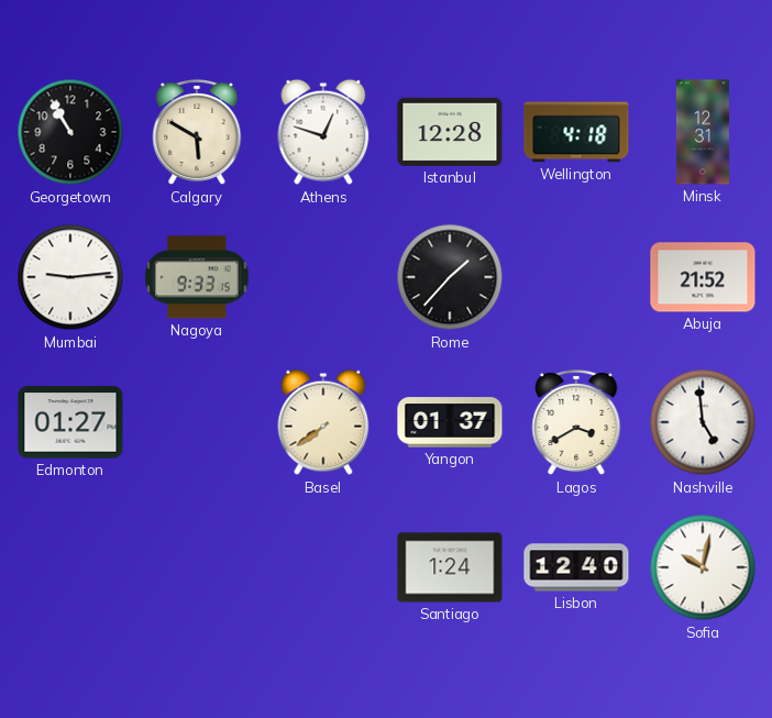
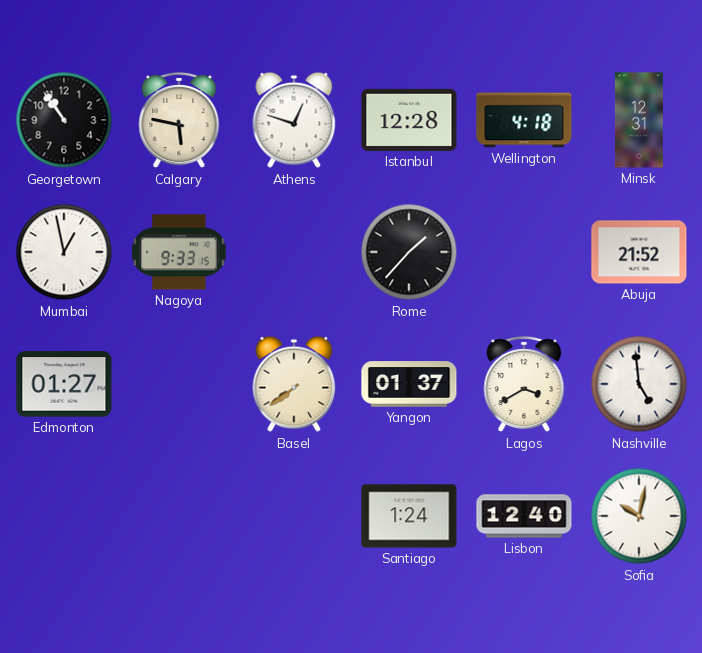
Georgetown: 10:55 -> 10:54
Calgary: 5:50 -> 5:47
Mumbai: 9:14 -> 12:58
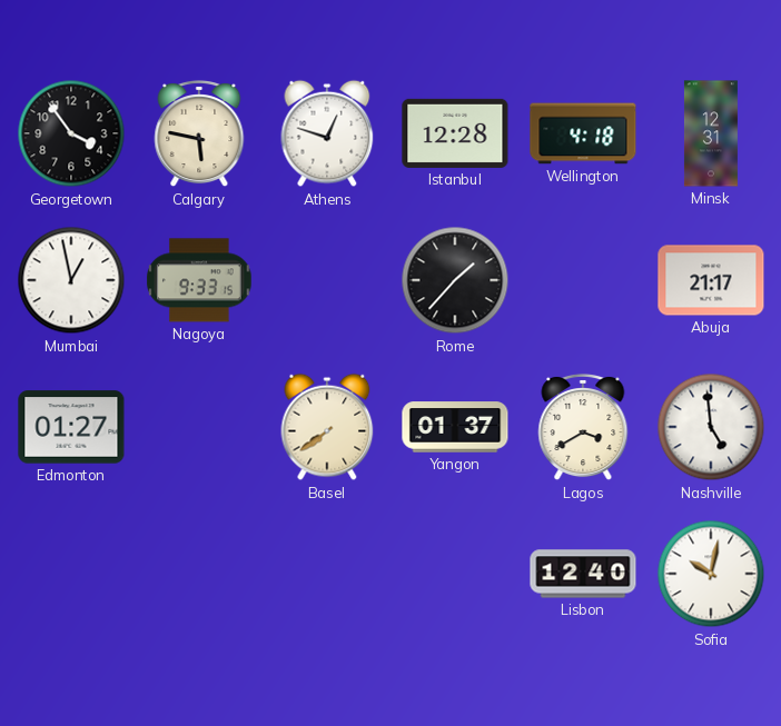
Georgetown: 10:54 -> 3:54
Abuja: 21:52 -> 21:17
Santiago: 1:24 -> none
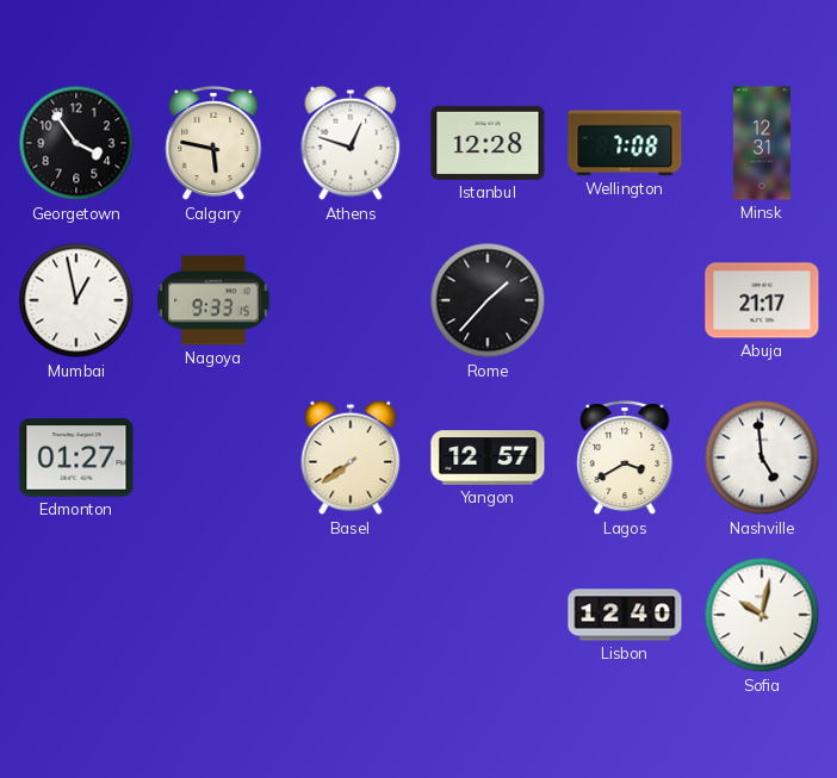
Wellington: 4:18 -> 7:08
Yangon: 01:37 -> 12:57
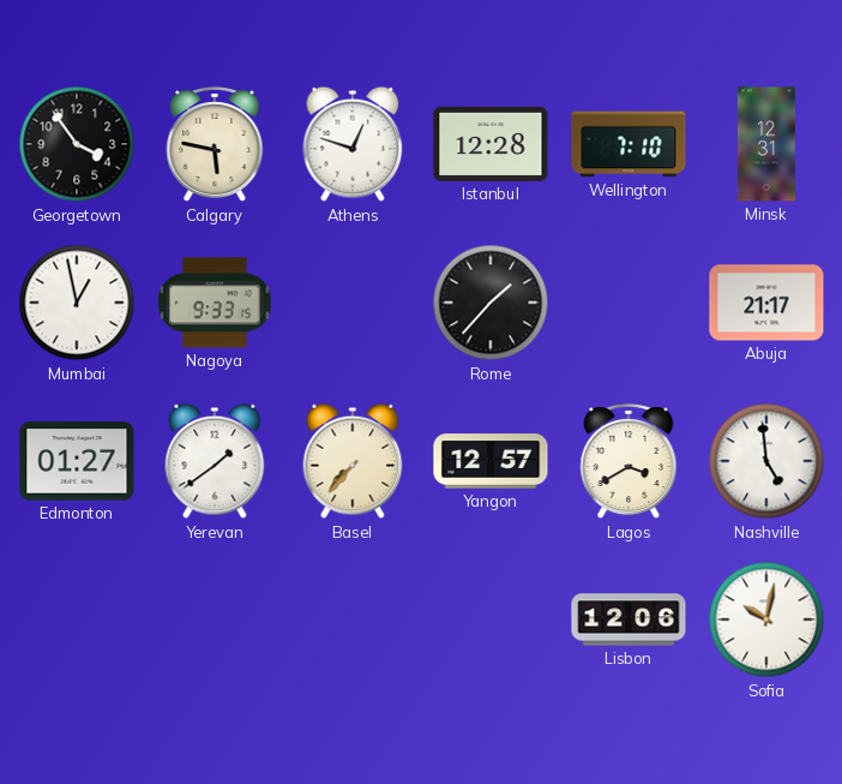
Wellington: 7:08 -> 7:10
Yerevan: none -> 1:39
Basel: 7:39 -> 7:37
Lisbon: 12:40 -> 12:06
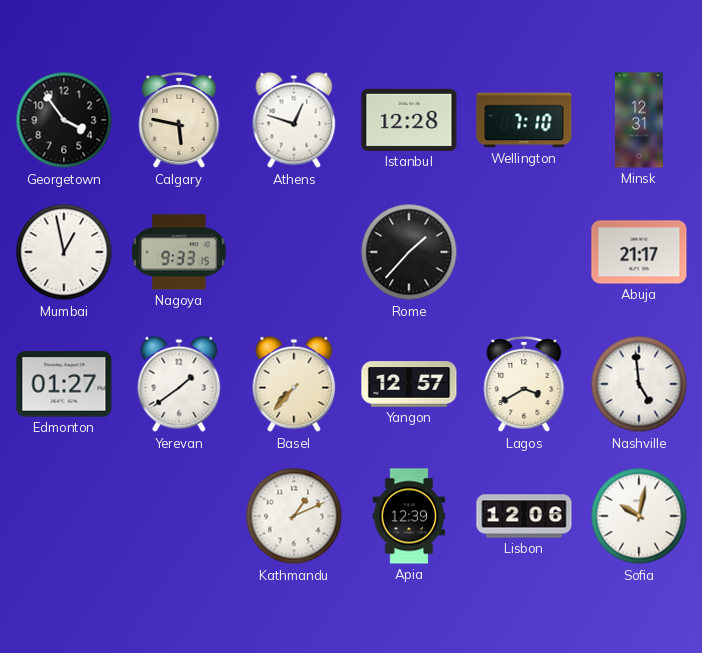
Kathmandu: none -> 1:11
Apia: none -> 12:39
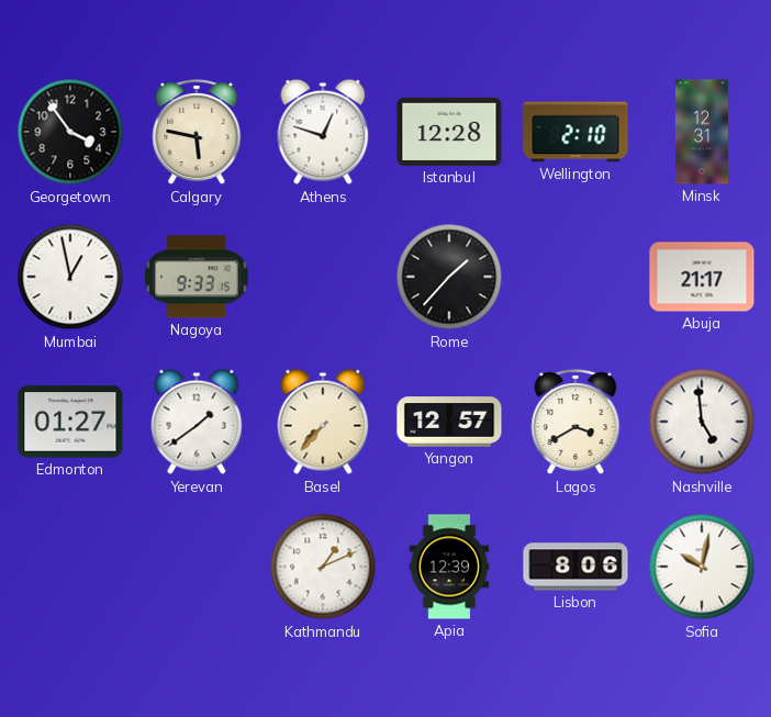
Wellington: 7:10 -> 2:10
Lisbon: 12:06 -> 8:06
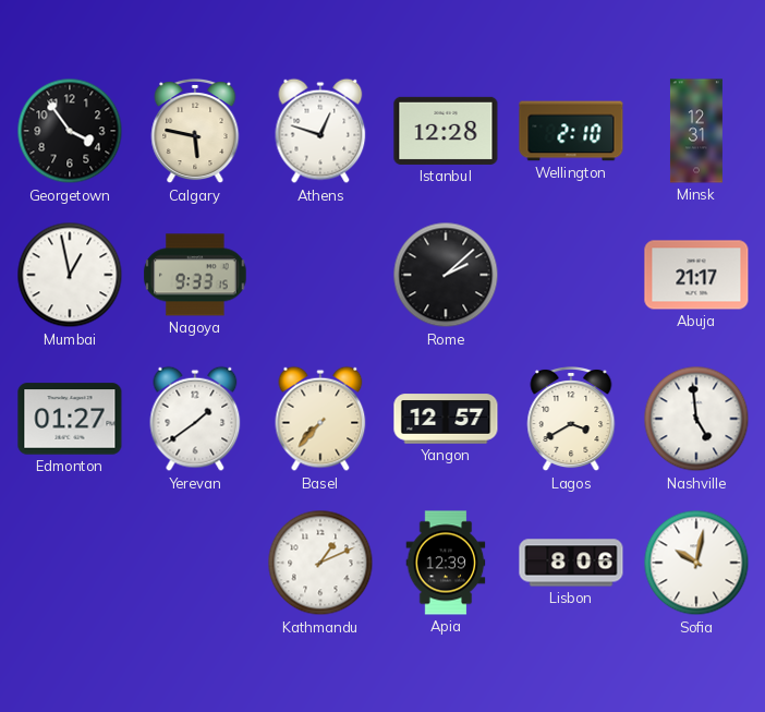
Rome: 1:37 -> 2:08
